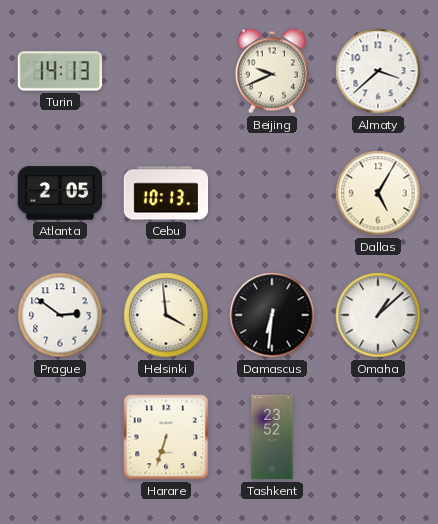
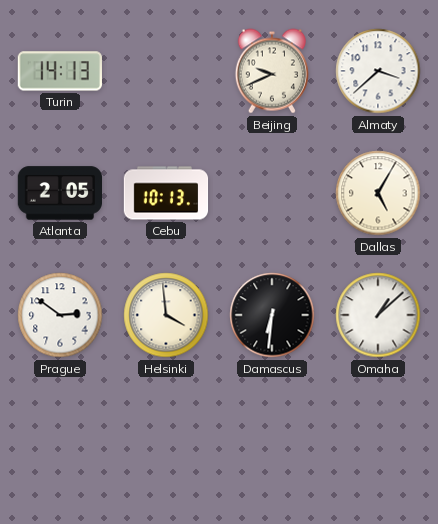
Harare: 6:33 -> none
Tashkent: 23:52 -> none
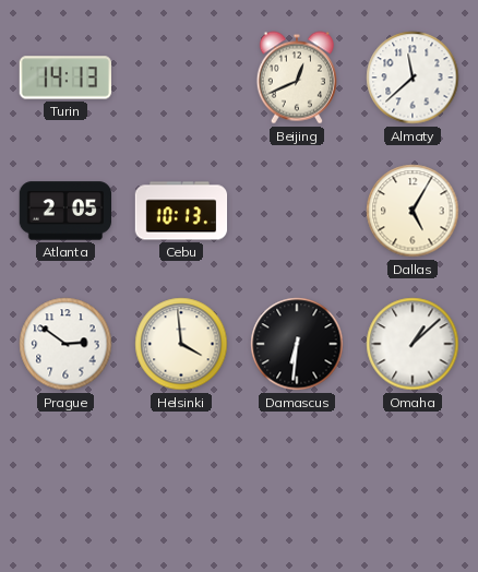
Beijing: 9:41 -> 12:41
Almaty: 3:38 -> 11:38
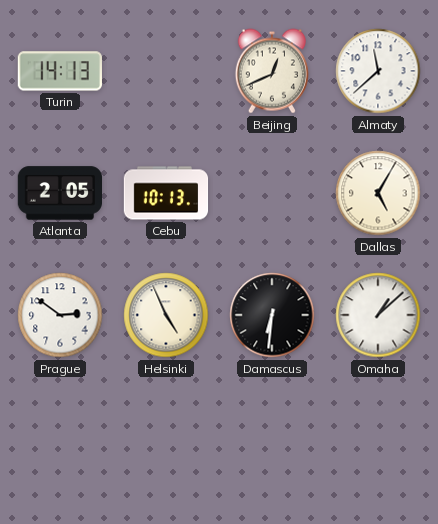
Helsinki: 3:59 -> 4:56
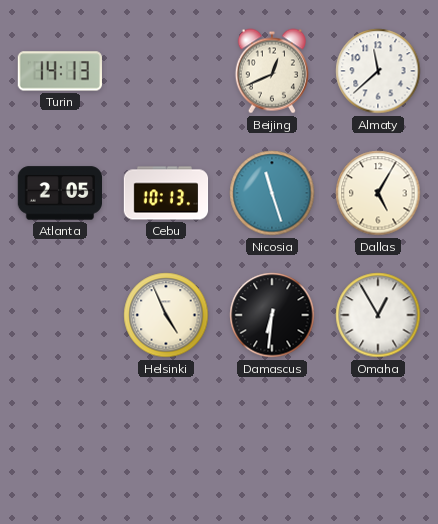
Nicosia: none -> 11:27
Prague: 2:51 -> none
Omaha: 1:08 -> 12:55
